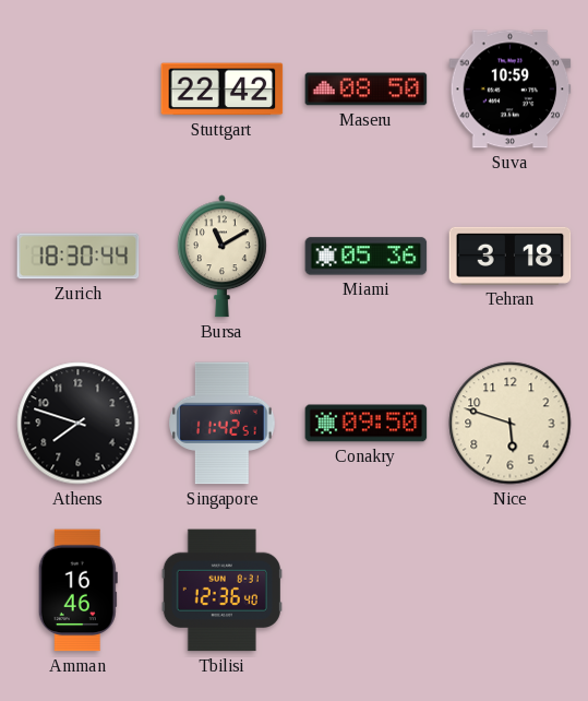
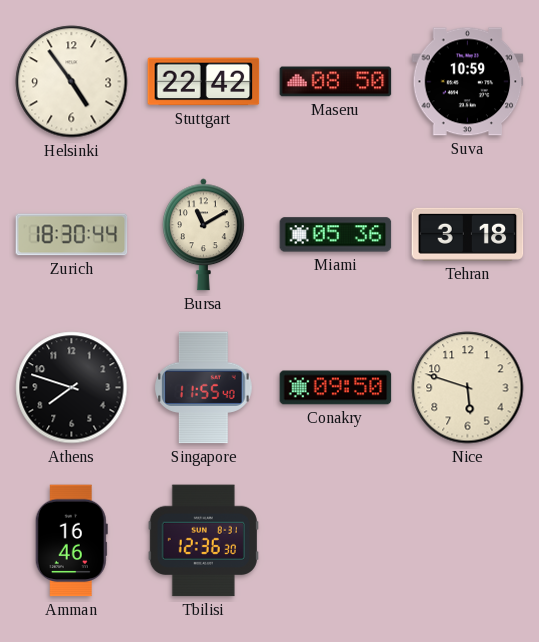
Helsinki: none -> 4:54
Singapore: 11:42 -> 11:55
Tbilisi: 12:36:40 -> 12:36:30
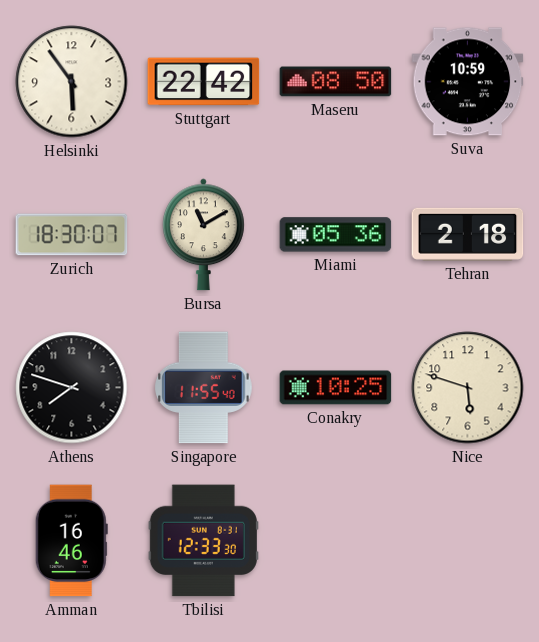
Helsinki: 4:54 -> 5:54
Zurich: 18:30:44 -> 18:30:07
Tehran: 3:18 -> 2:18
Conakry: 09:50 -> 10:25
Tbilisi: 12:36 -> 12:33
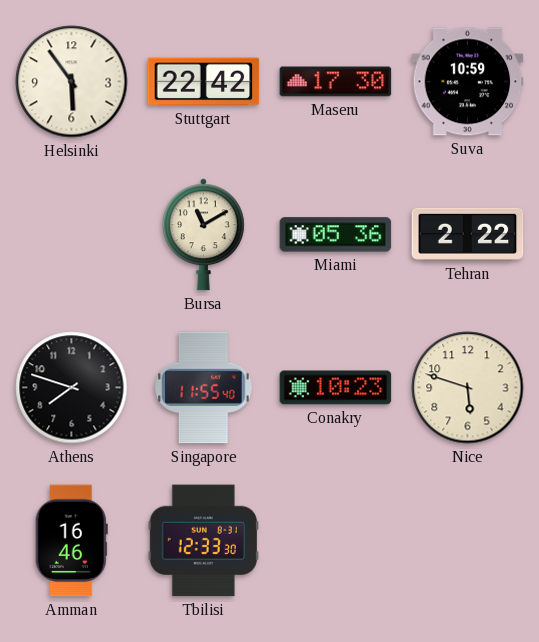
Maseru: 08:50 -> 17:30
Zurich: 18:30 -> none
Tehran: 2:18 -> 2:22
Conakry: 10:25 -> 10:23
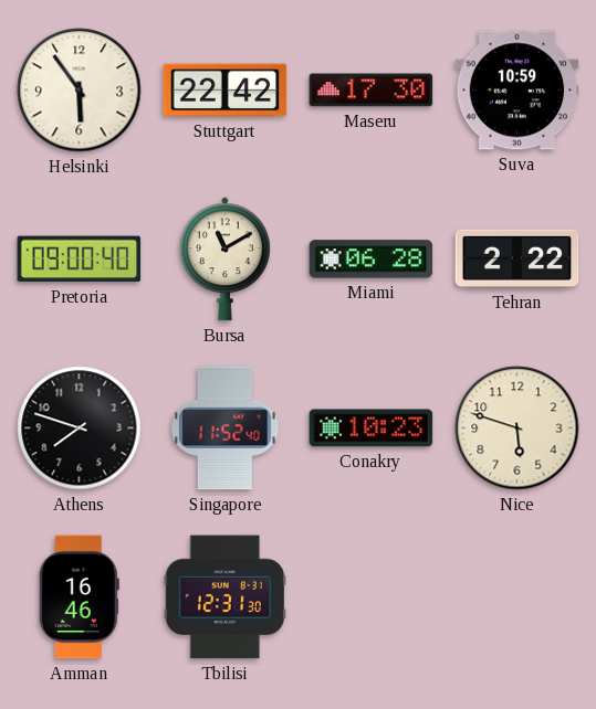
Pretoria: none -> 09:00
Miami: 05:36 -> 06:28
Singapore: 11:55 -> 11:52
Tbilisi: 12:33 -> 12:31
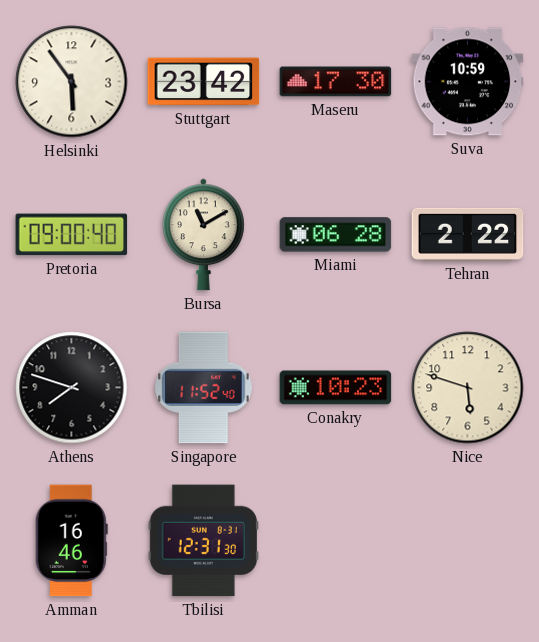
Stuttgart: 22:42 -> 23:42
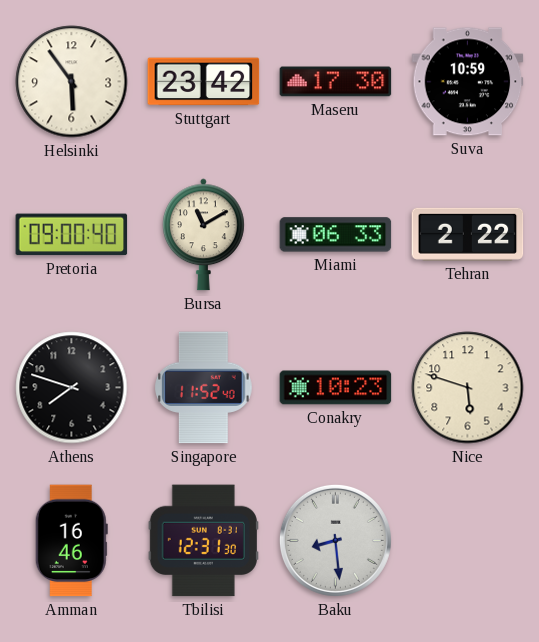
Miami: 06:28 -> 06:33
Baku: none -> 8:29
